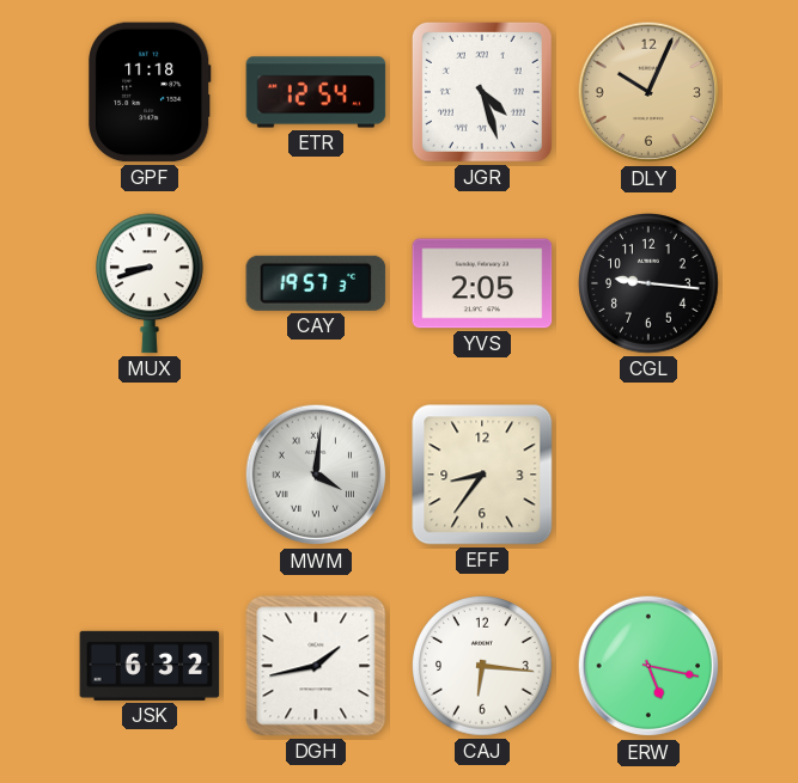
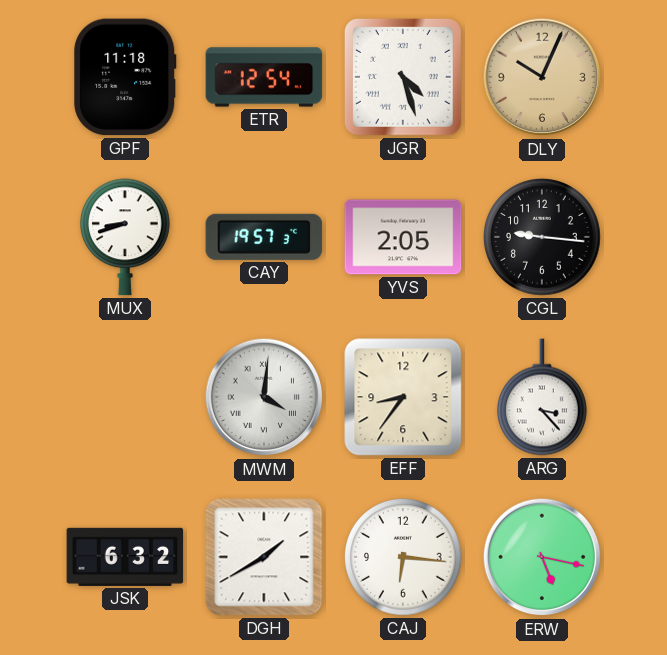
ARG: none -> 3:23
DGH: 1:43 -> 1:40
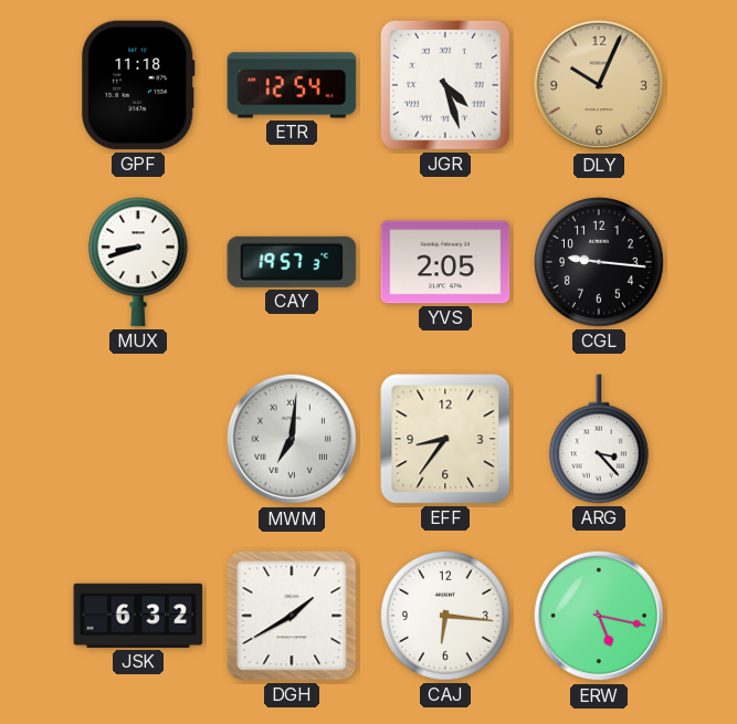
MWM: 4:01 -> 7:01
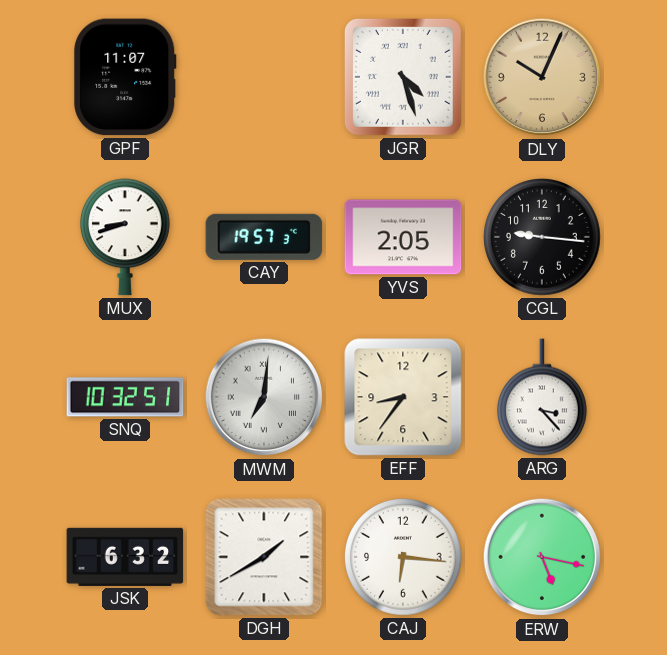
GPF: 11:18 -> 11:07
ETR: 12:54 -> none
SNQ: none -> 10:32
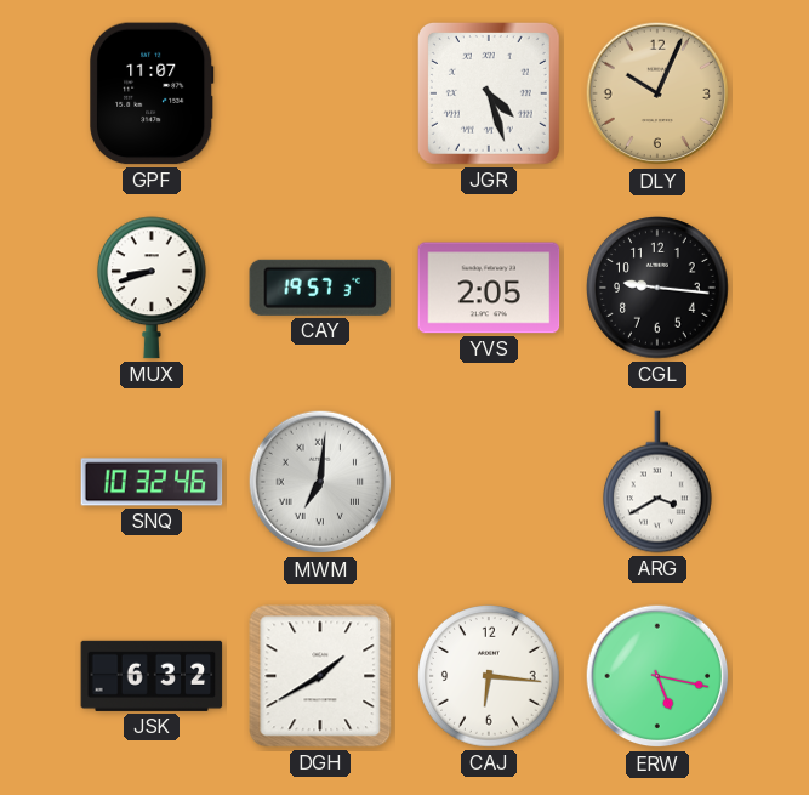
SNQ: 10:32:51 -> 10:32:46
EFF: 8:36 -> none
ARG: 3:23 -> 3:40
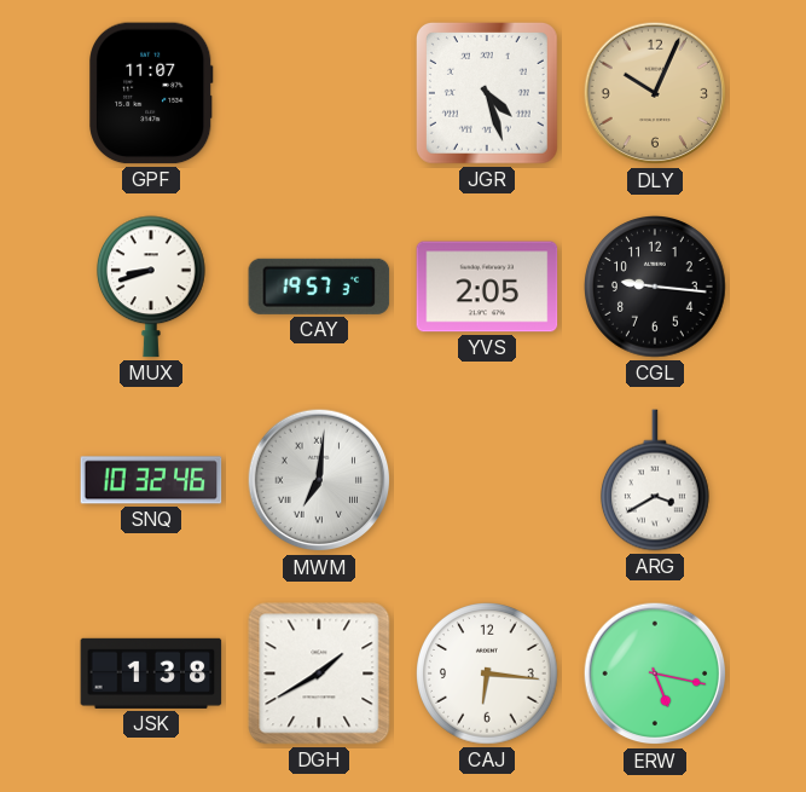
JSK: 6:32 -> 1:38
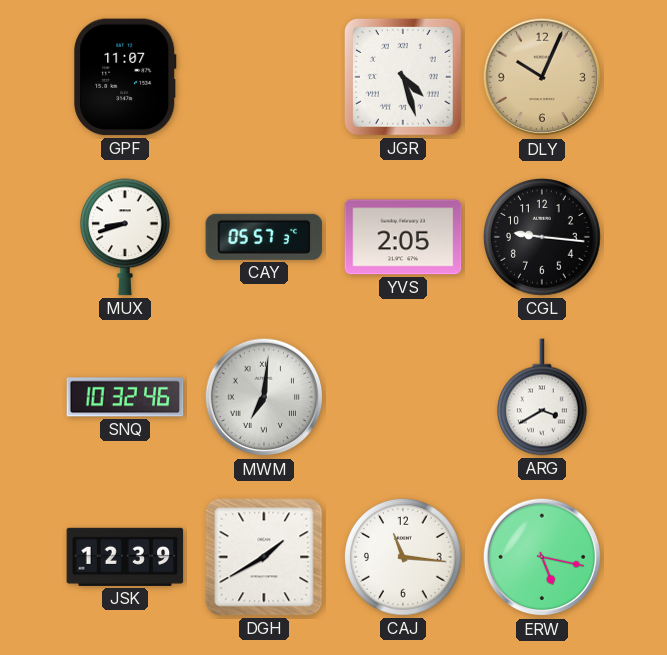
CAY: 19:57 -> 05:57
JSK: 1:38 -> 12:39
CAJ: 6:16 -> 11:16
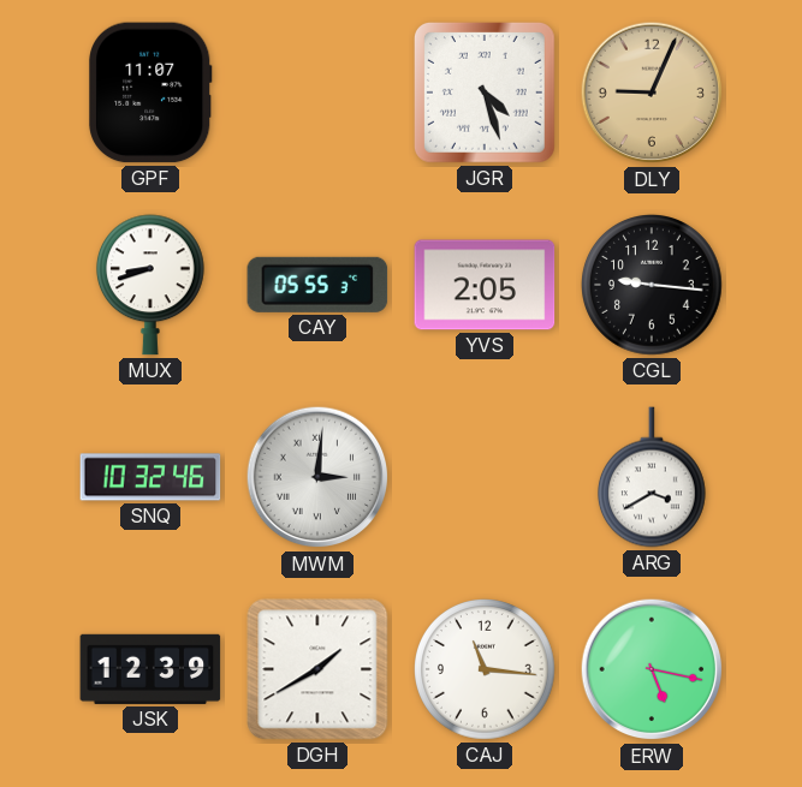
DLY: 10:04 -> 9:04
CAY: 05:57 -> 05:55
MWM: 7:01 -> 3:01
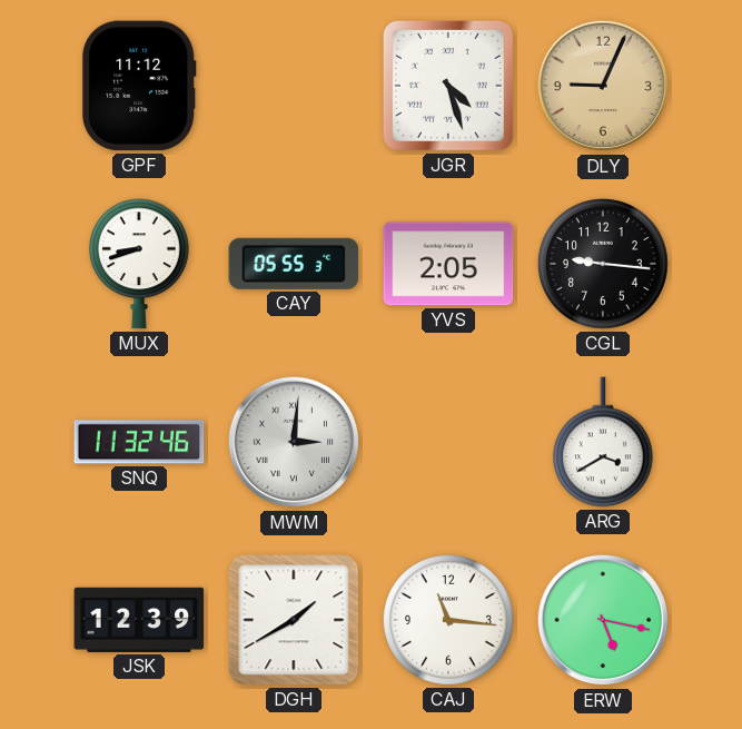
GPF: 11:07 -> 11:12
SNQ: 10:32 -> 11:32
